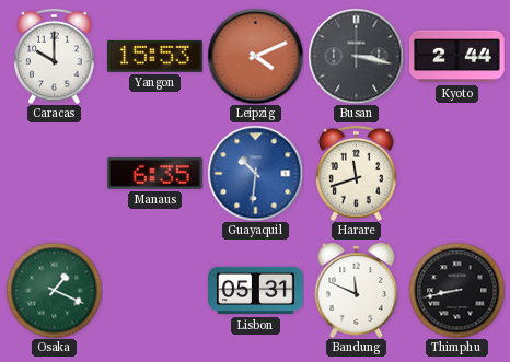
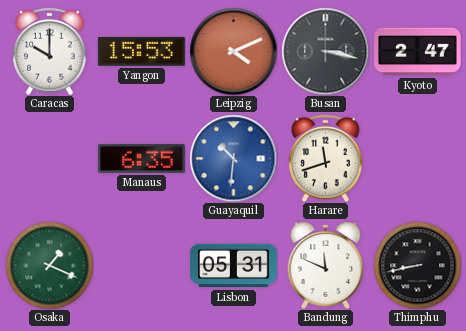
Kyoto: 2:44 -> 2:47
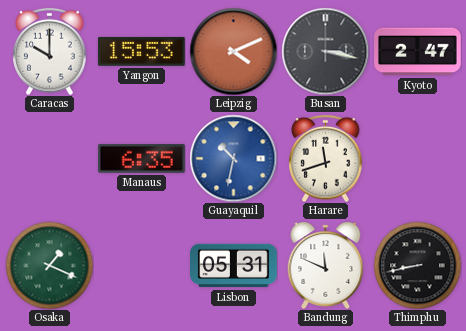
Guayaquil: 10:31 -> 10:32
